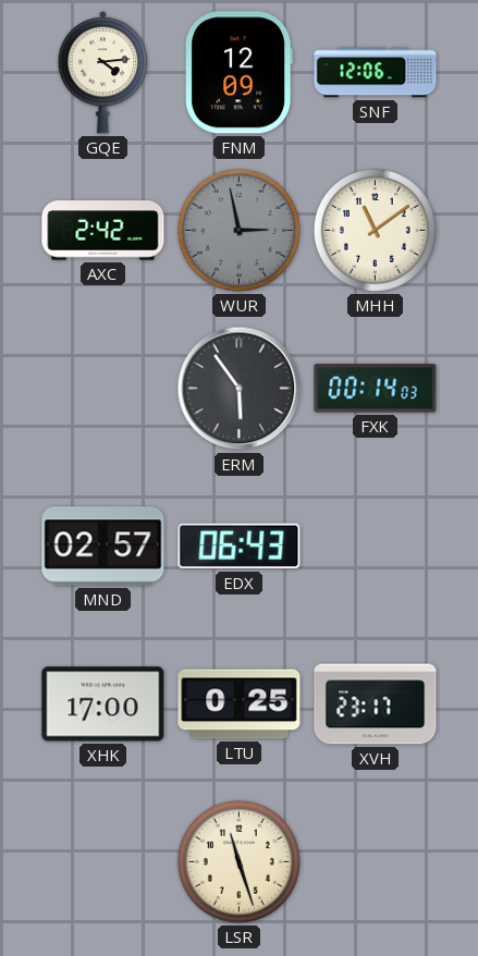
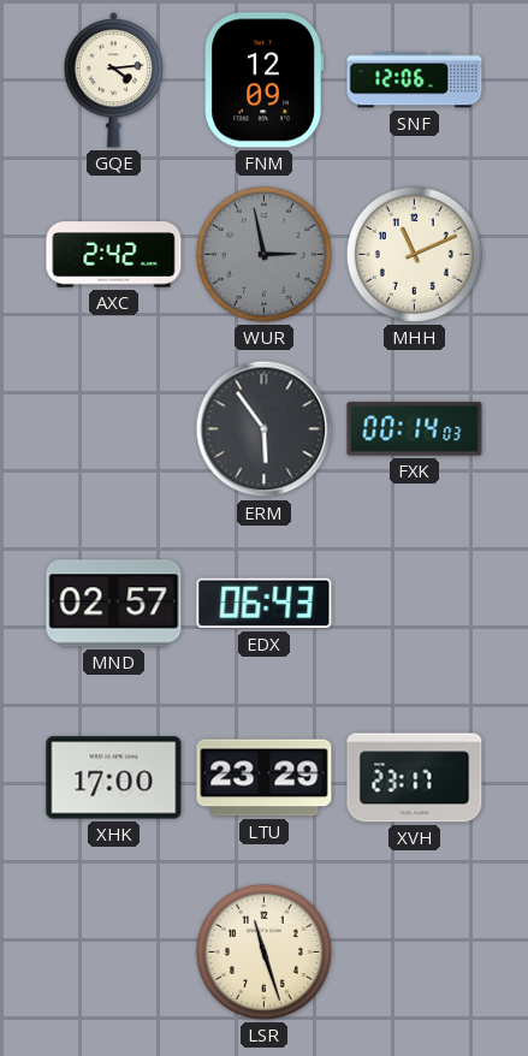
MHH: 11:09 -> 11:11
LTU: 0:25 -> 23:29
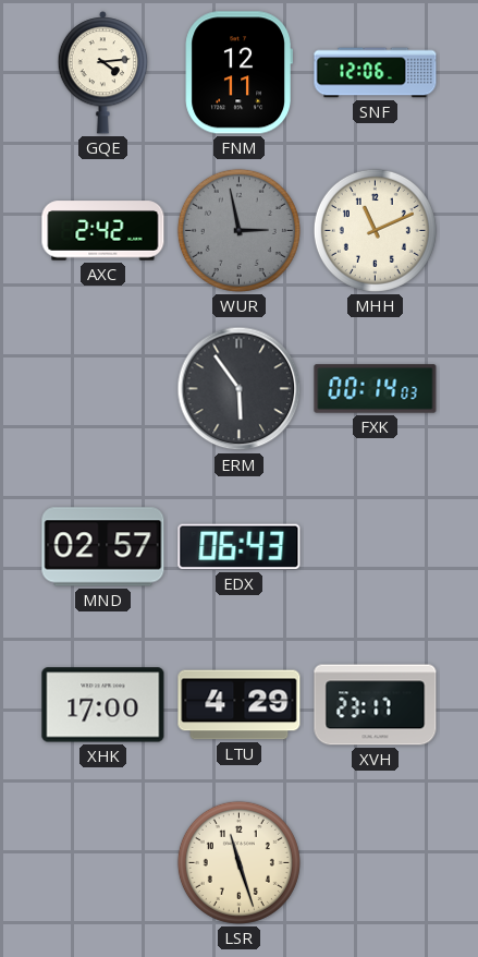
FNM: 12:09 -> 12:11
LTU: 23:29 -> 4:29
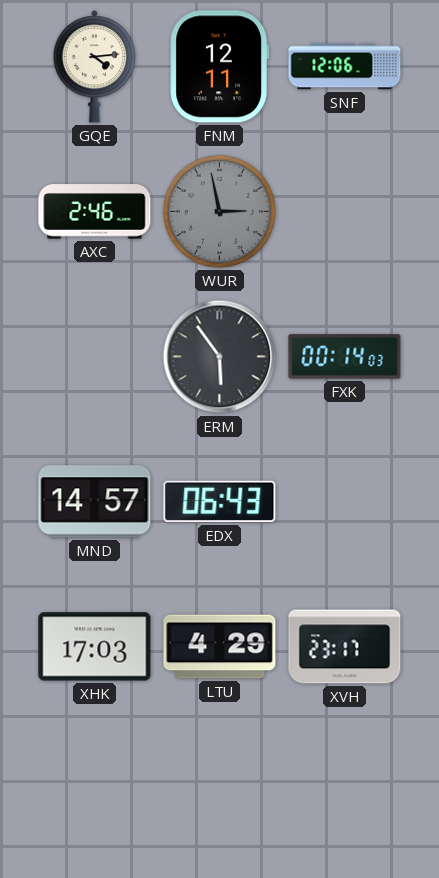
AXC: 2:42 -> 2:46
MHH: 11:11 -> none
MND: 02:57 -> 14:57
XHK: 17:00 -> 17:03
LSR: 11:27 -> none
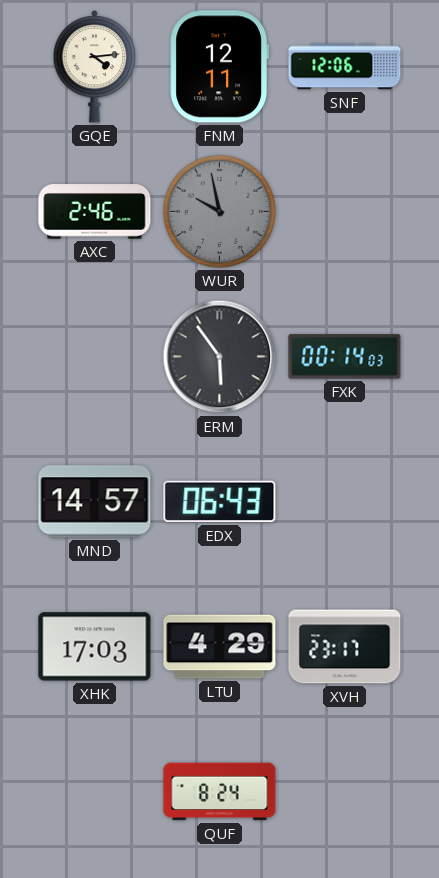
WUR: 2:58 -> 9:58
QUF: none -> 8:24
